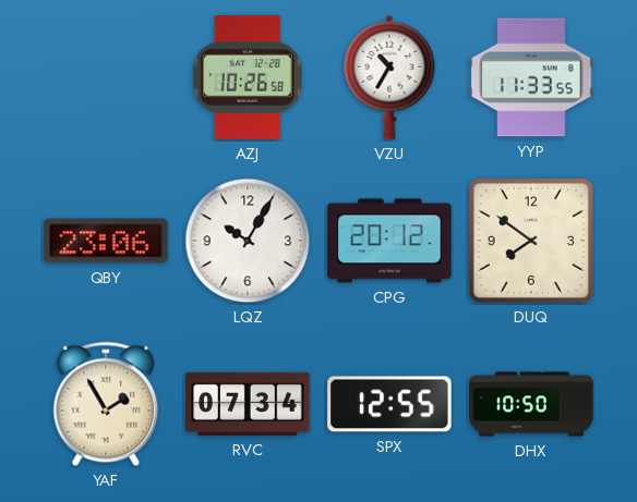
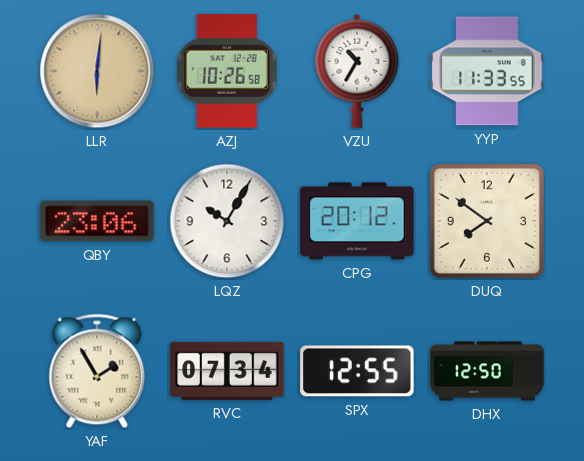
LLR: none -> 6:01
DHX: 10:50 -> 12:50
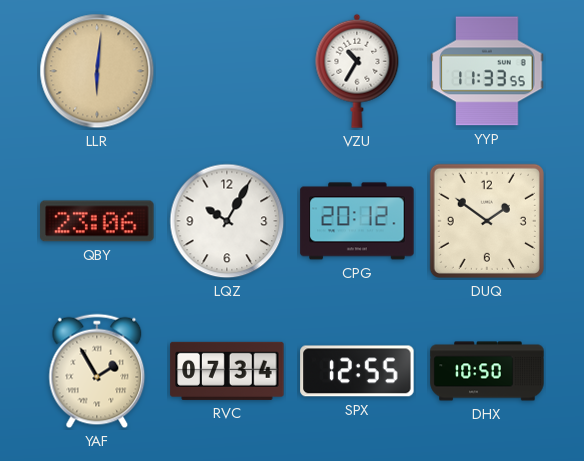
AZJ: 10:26 -> none
DUQ: 7:51 -> 1:51
DHX: 12:50 -> 10:50
